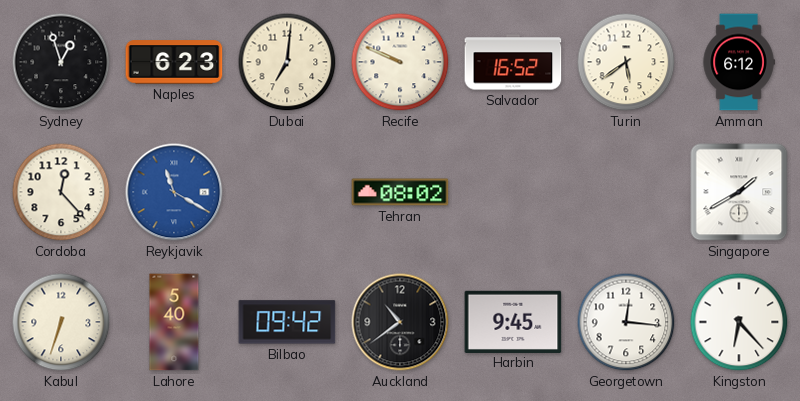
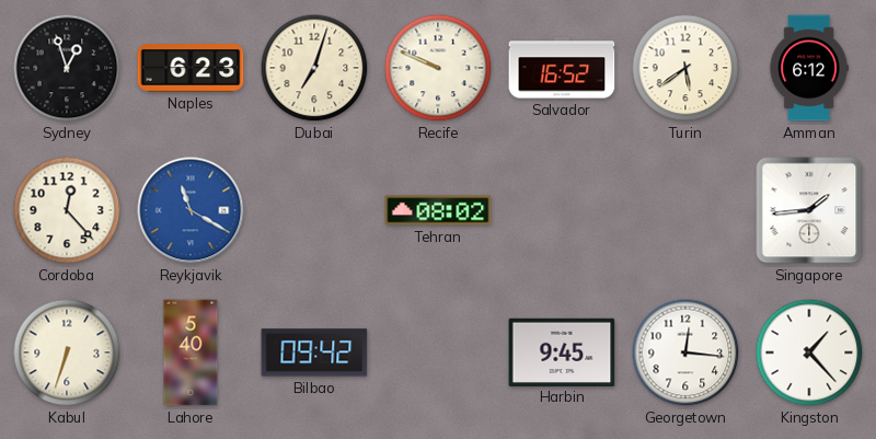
Dubai: 7:01 -> 7:03
Singapore: 1:40 -> 1:44
Auckland: 10:39 -> none
Kingston: 6:23 -> 1:23
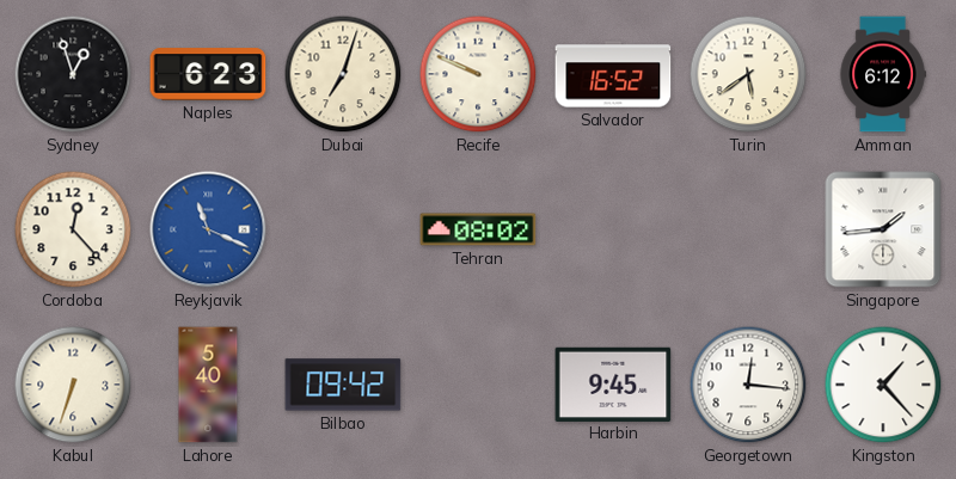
Reykjavik: 11:20 -> 11:19
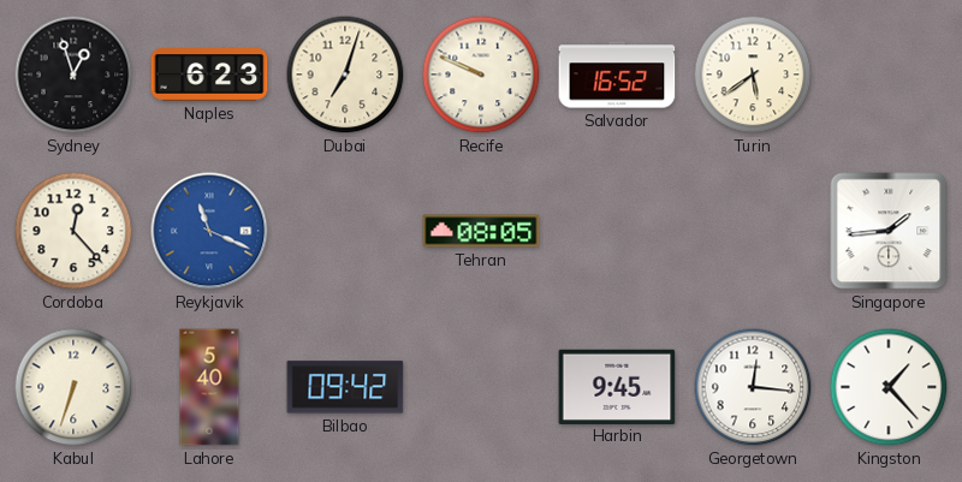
Amman: 6:12 -> none
Tehran: 08:02 -> 08:05
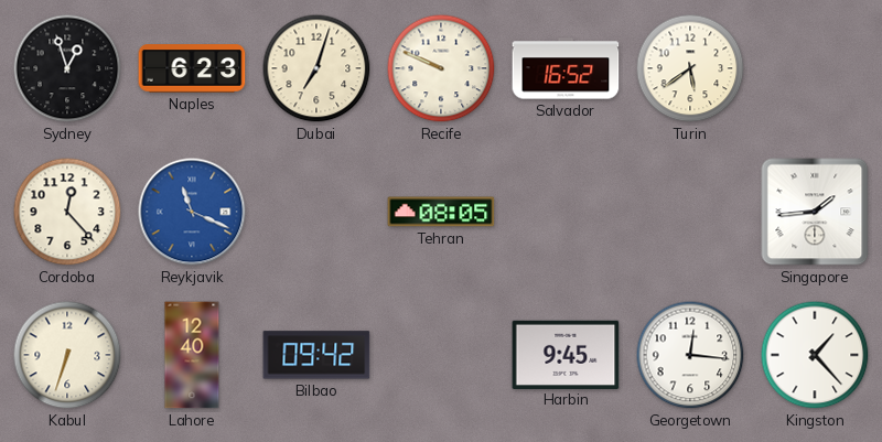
Lahore: 5:40 -> 12:40
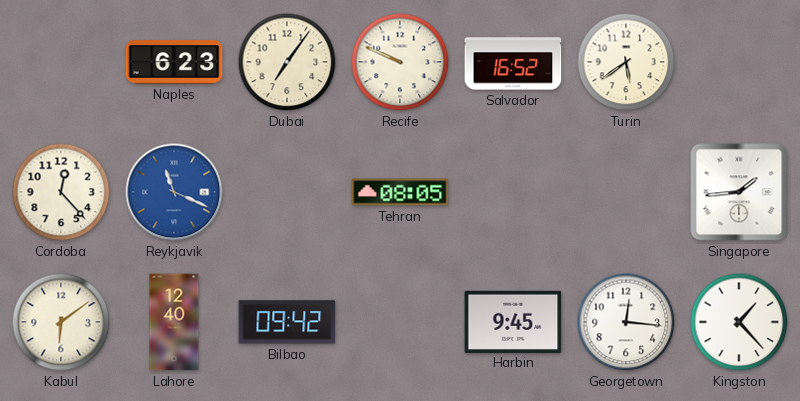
Sydney: 12:57 -> none
Dubai: 7:03 -> 7:06
Kabul: 6:33 -> 6:09
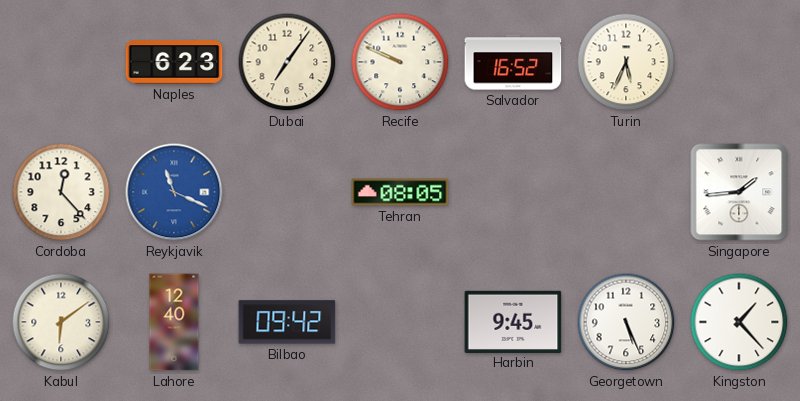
Turin: 5:39 -> 5:34
Georgetown: 12:16 -> 5:26
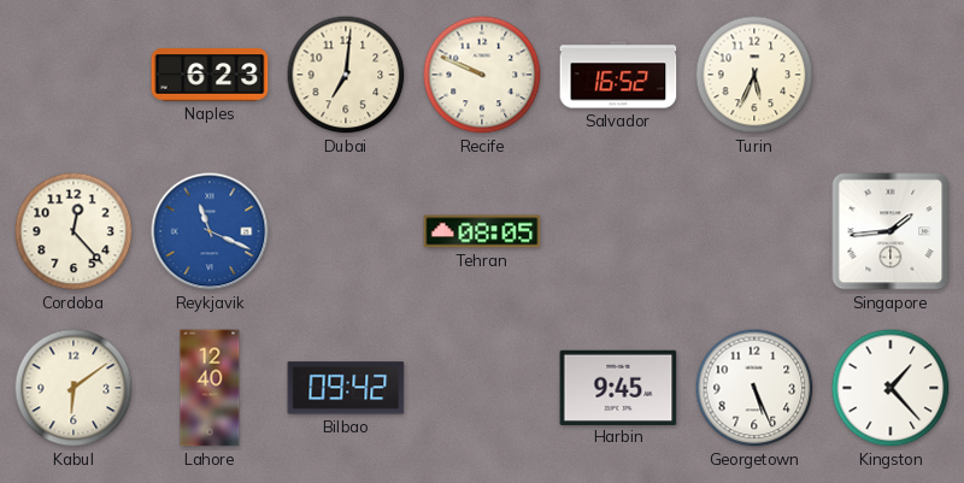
Dubai: 7:06 -> 7:01
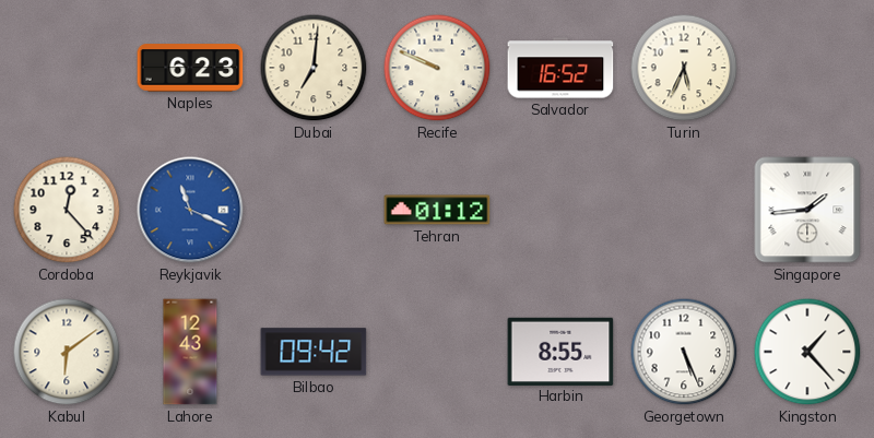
Tehran: 08:05 -> 01:12
Lahore: 12:40 -> 12:43
Harbin: 9:45 -> 8:55
